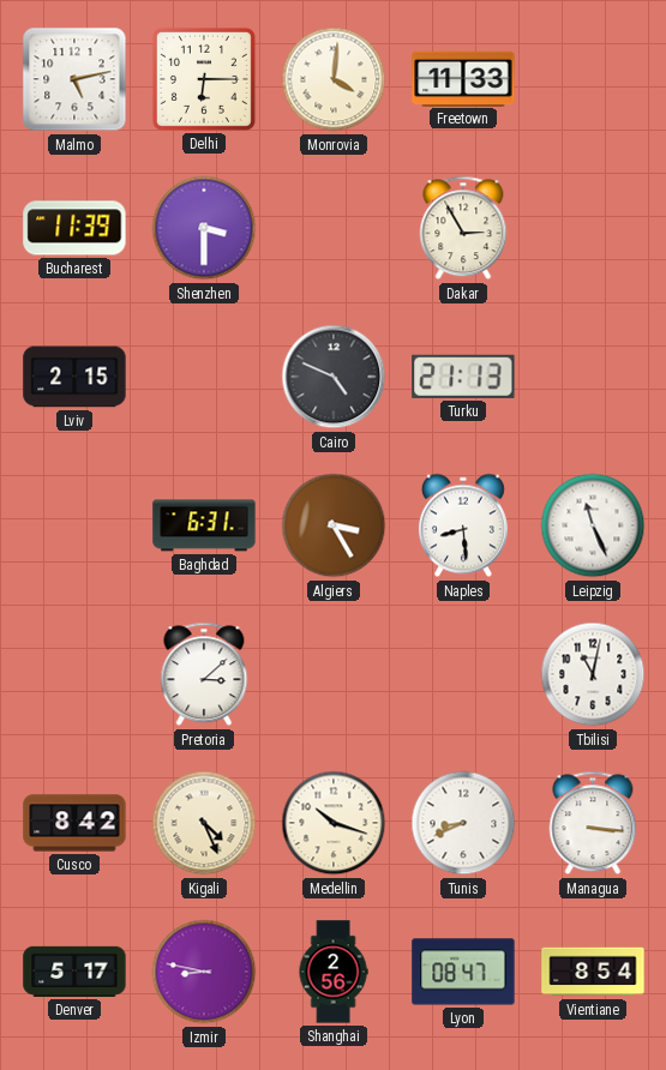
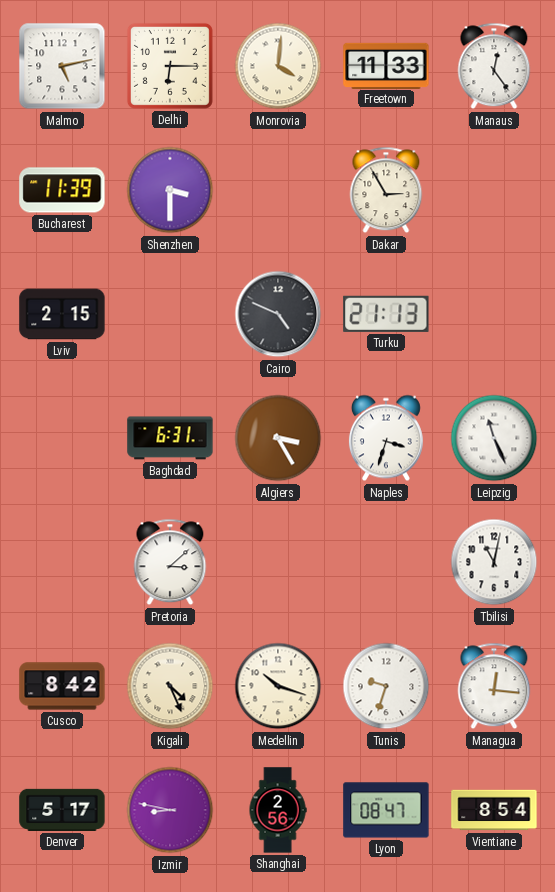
Manaus: none -> 12:24
Naples: 8:29 -> 3:33
Tunis: 8:41 -> 9:33
Managua: 3:16 -> 12:16
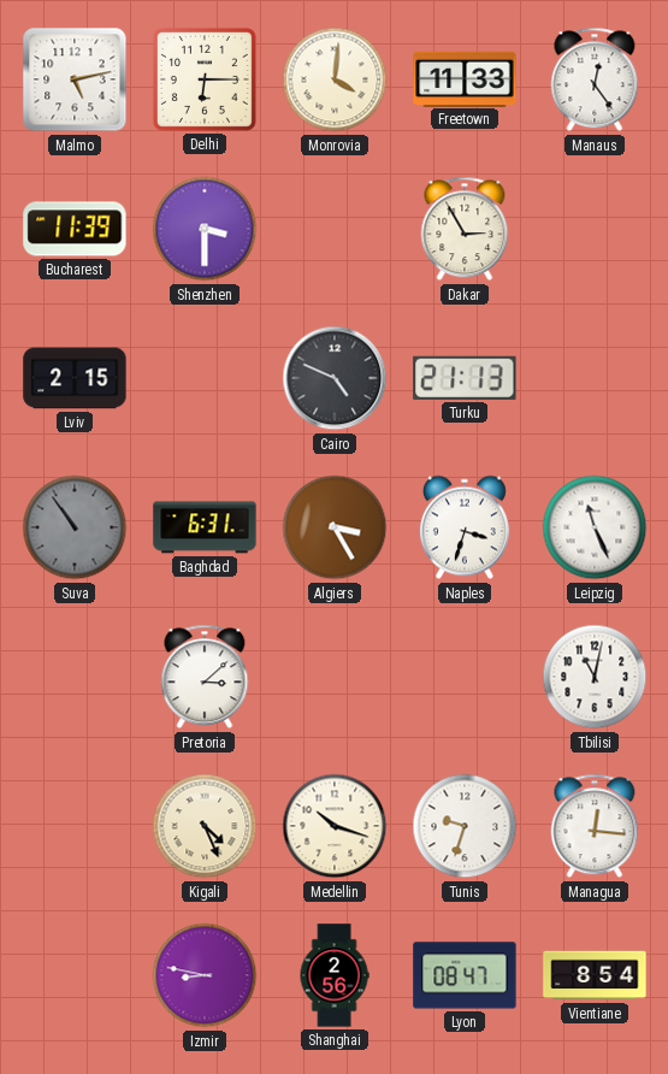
Suva: none -> 10:54
Cusco: 8:42 -> none
Denver: 5:17 -> none
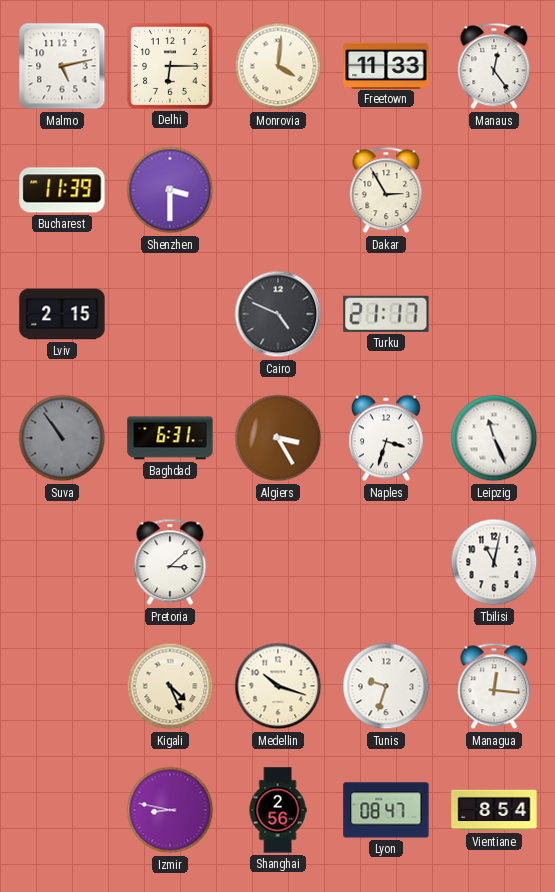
Turku: 21:13 -> 21:17
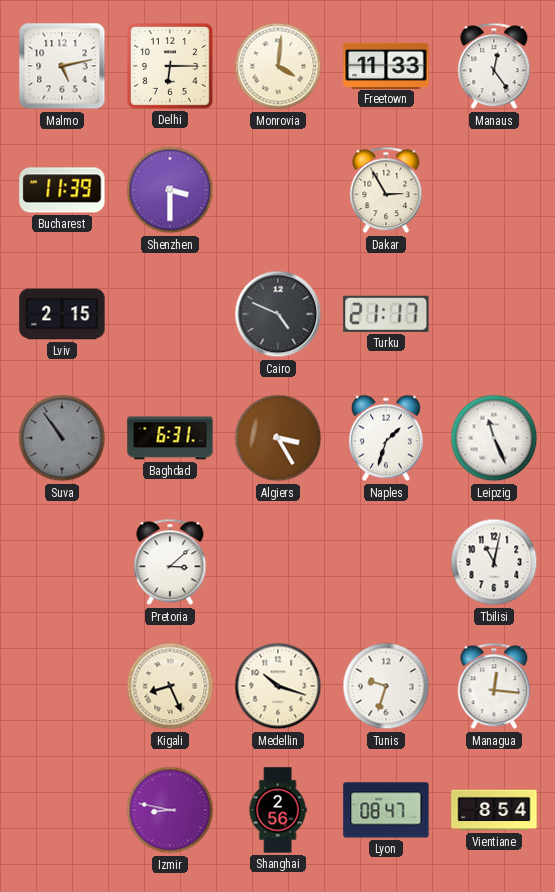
Naples: 3:33 -> 1:33
Kigali: 4:26 -> 8:26
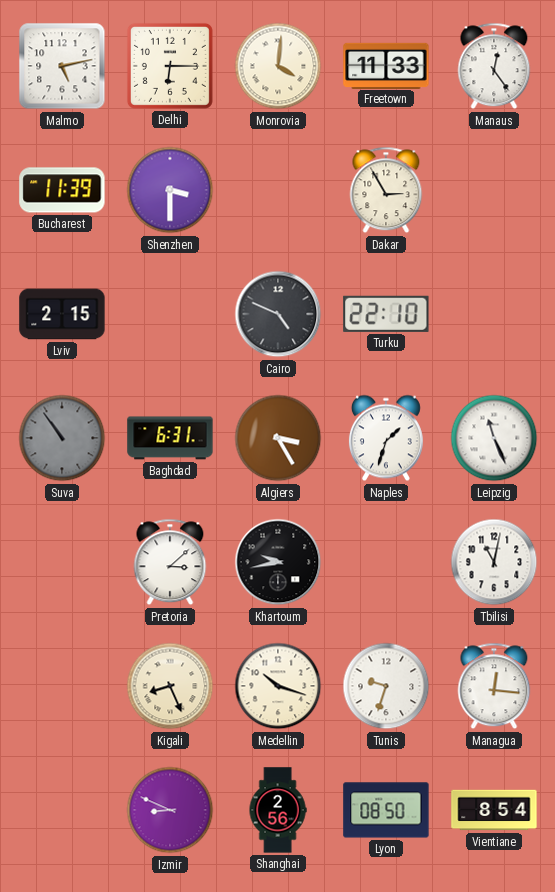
Turku: 21:17 -> 22:10
Khartoum: none -> 9:43
Izmir: 8:47 -> 8:49
Lyon: 08:47 -> 08:50
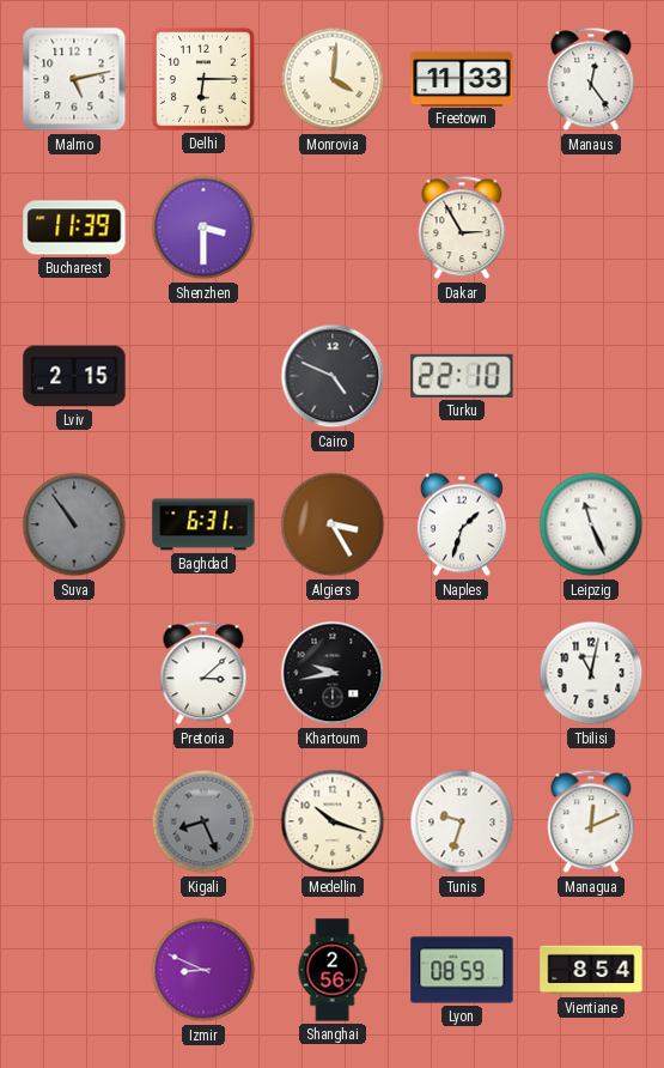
Kigali dial: cream -> grey
Managua: 12:16 -> 12:11
Lyon: 08:50 -> 08:59
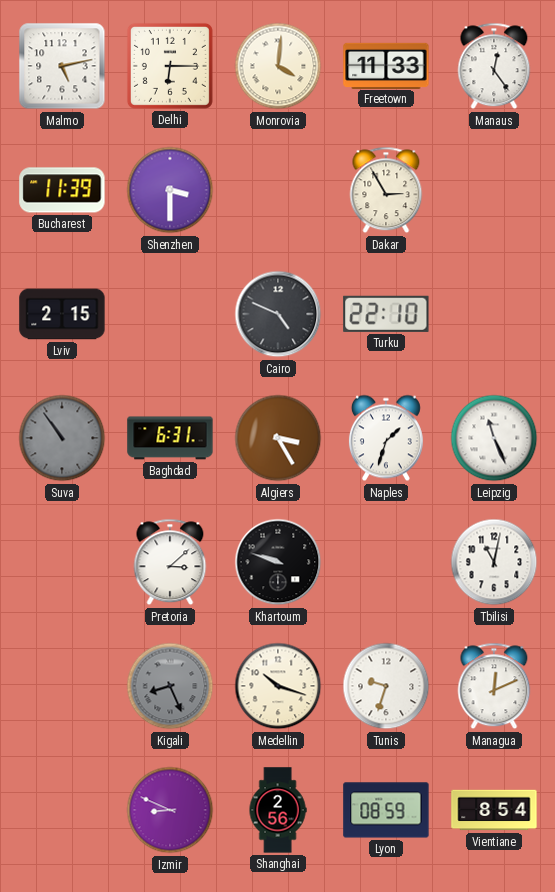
Khartoum: 9:43 -> 9:48
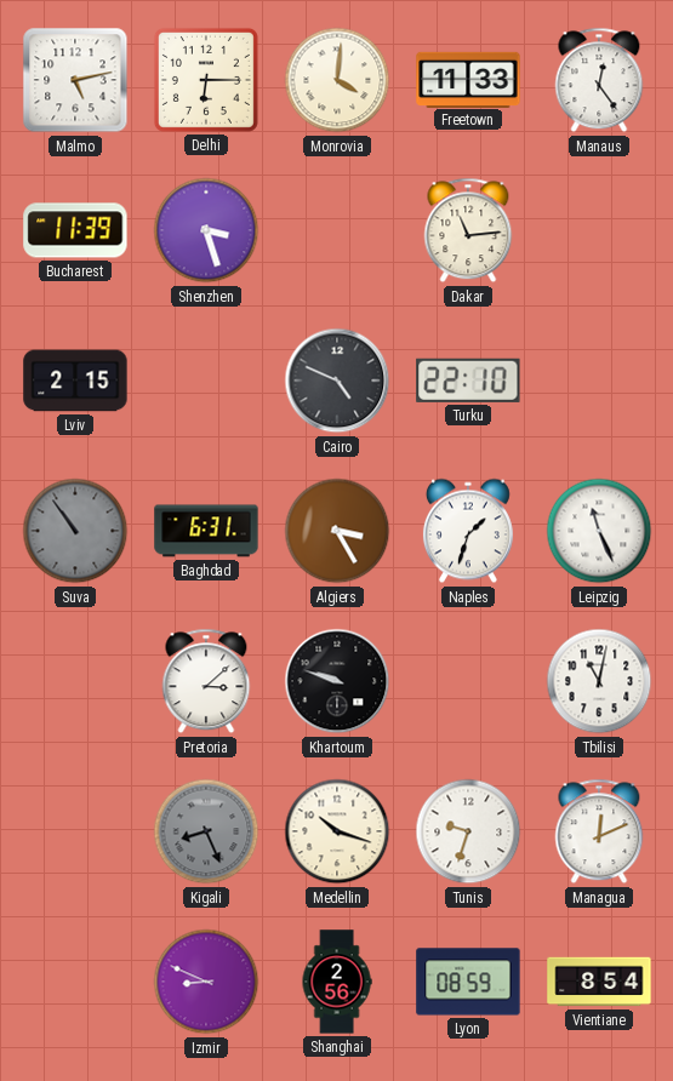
Shenzhen: 3:30 -> 3:27
Dakar: 2:55 -> 11:14
